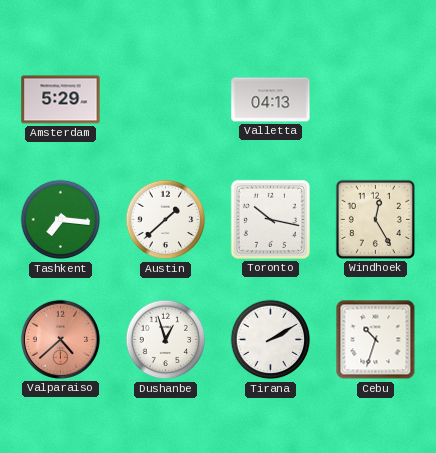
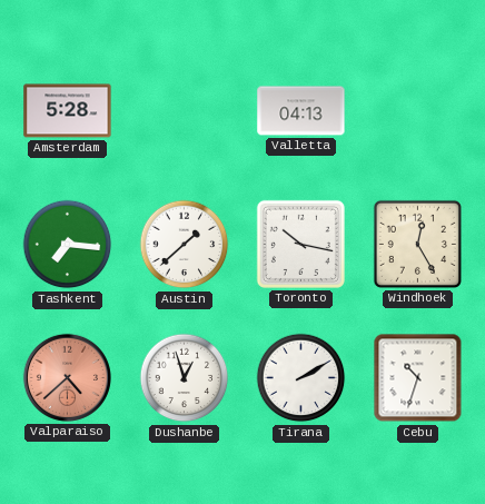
Amsterdam: 5:29 -> 5:28
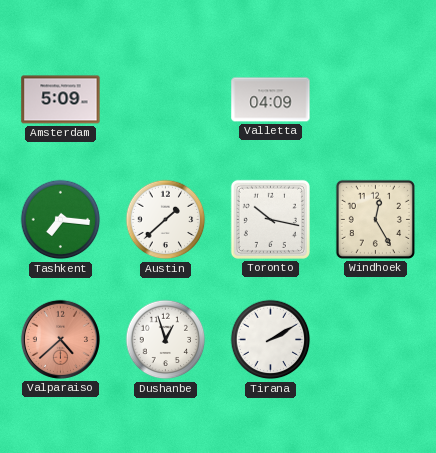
Amsterdam: 5:28 -> 5:09
Valletta: 04:13 -> 04:09
Cebu: 10:33 -> none
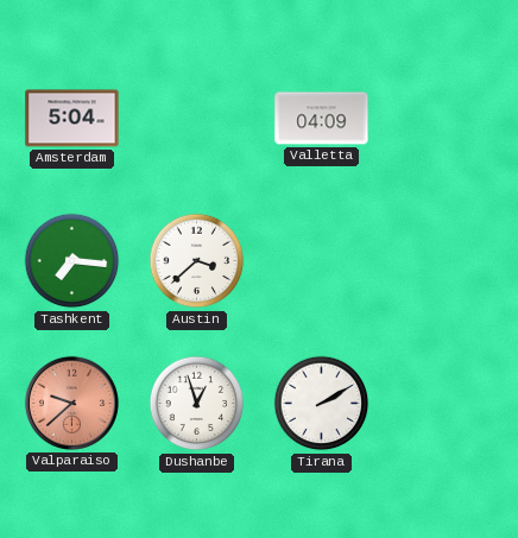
Amsterdam: 5:09 -> 5:04
Austin: 1:38 -> 3:38
Toronto: 10:17 -> none
Windhoek: 12:25 -> none
Valparaiso: 4:38 -> 9:38
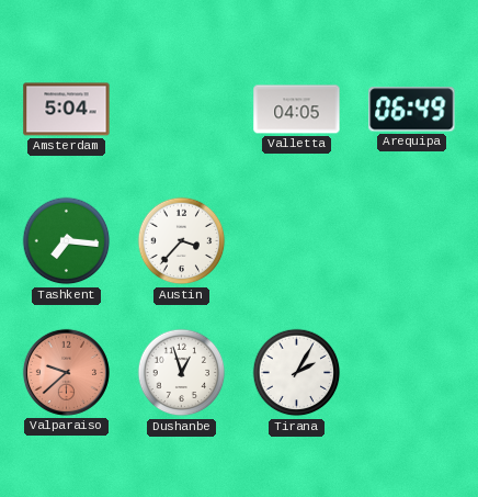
Valletta: 04:09 -> 04:05
Arequipa: none -> 06:49
Austin: 3:38 -> 3:37
Tirana: 2:10 -> 2:05
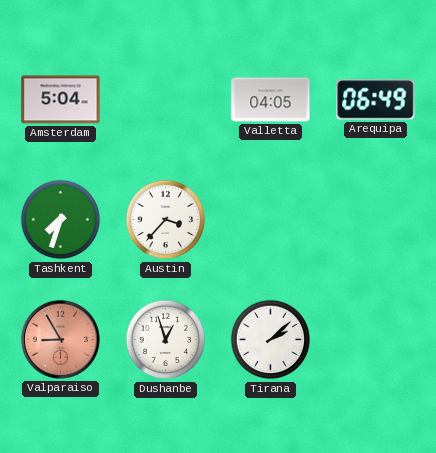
Tashkent: 7:16 -> 7:33
Valparaiso: 9:38 -> 8:55
Tirana: 2:05 -> 2:08
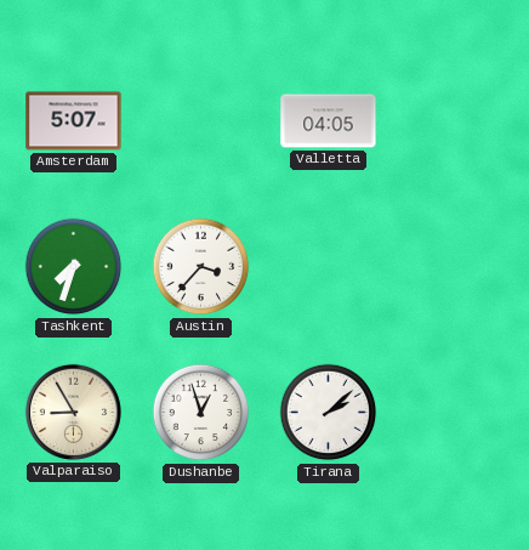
Amsterdam: 5:04 -> 5:07
Arequipa: 06:49 -> none
Valparaiso dial: salmon -> cream
